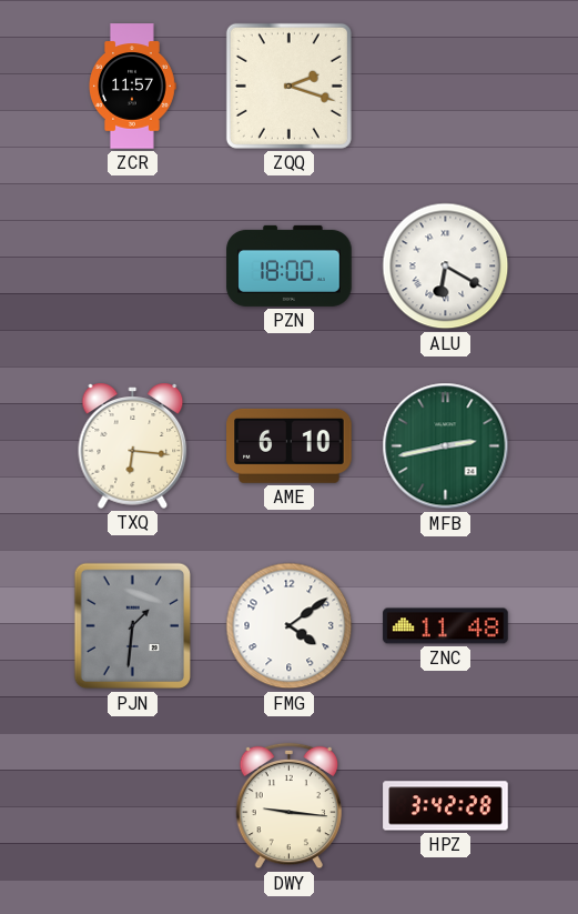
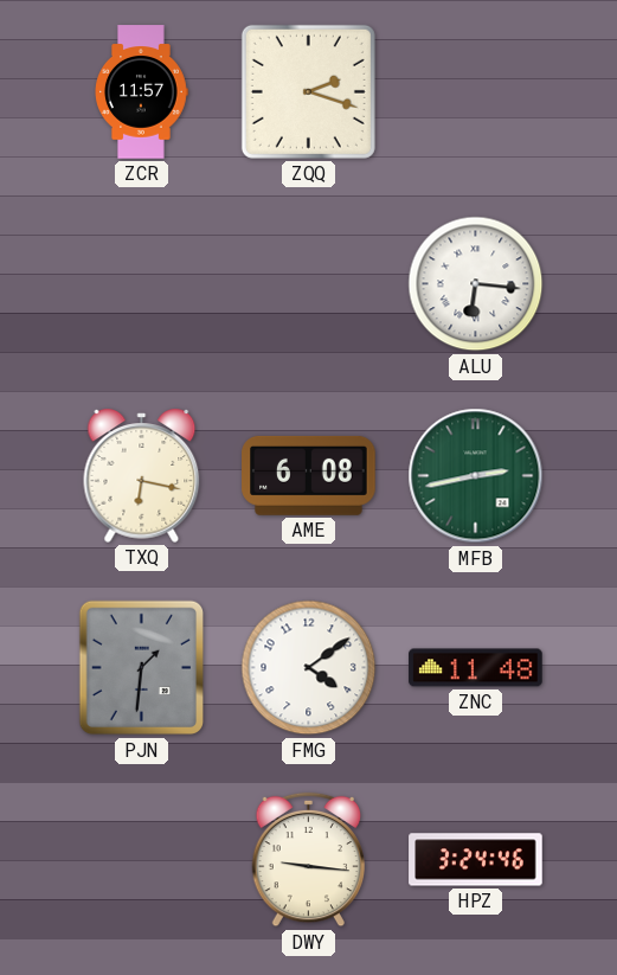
PZN: 18:00 -> none
ALU: 6:20 -> 6:16
TXQ: 6:16 -> 6:17
AME: 6:10 -> 6:08
HPZ: 3:42 -> 3:24
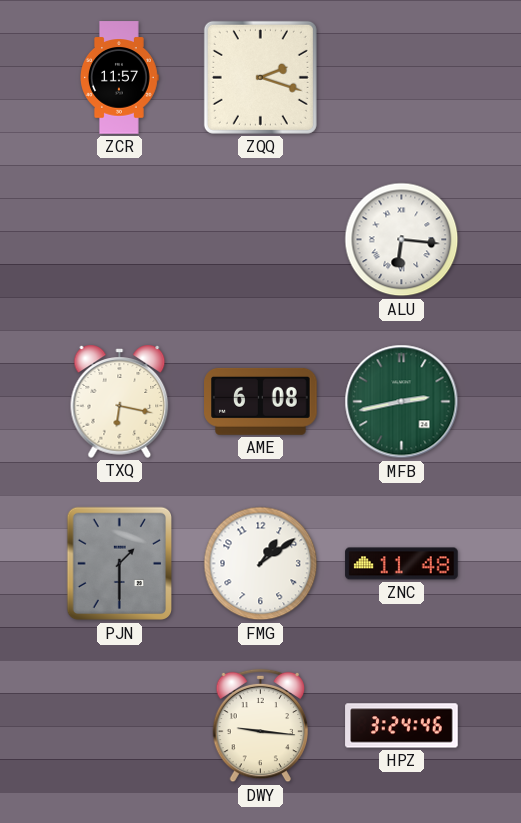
PJN: 1:31 -> 1:30
FMG: 4:09 -> 1:09
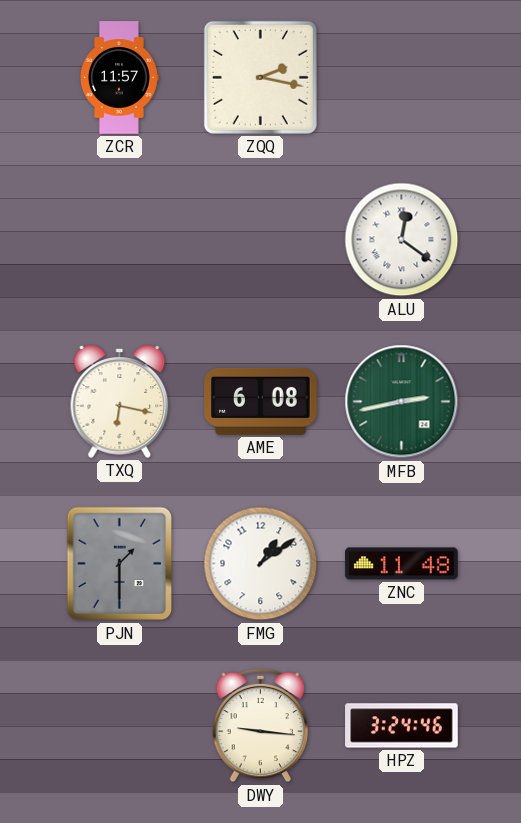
ZQQ: 2:18 -> 2:17
ALU: 6:16 -> 12:21
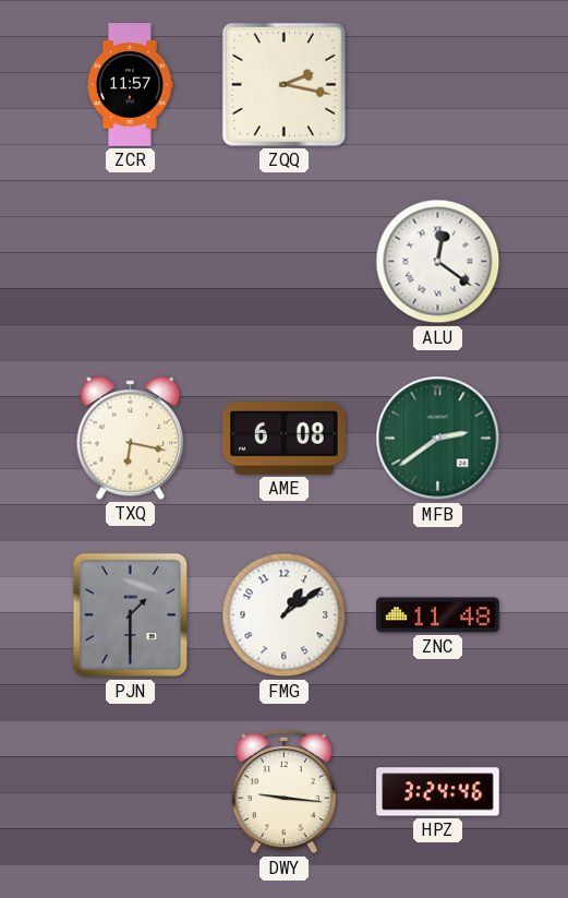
MFB: 2:43 -> 2:39
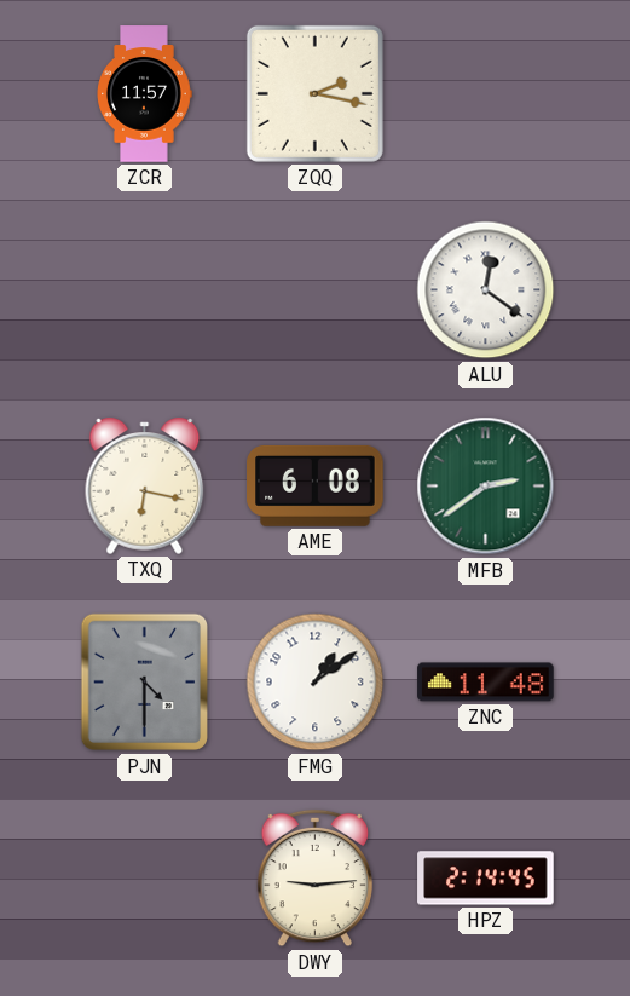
PJN: 1:30 -> 4:30
DWY: 9:16 -> 9:14
HPZ: 3:24 -> 2:14
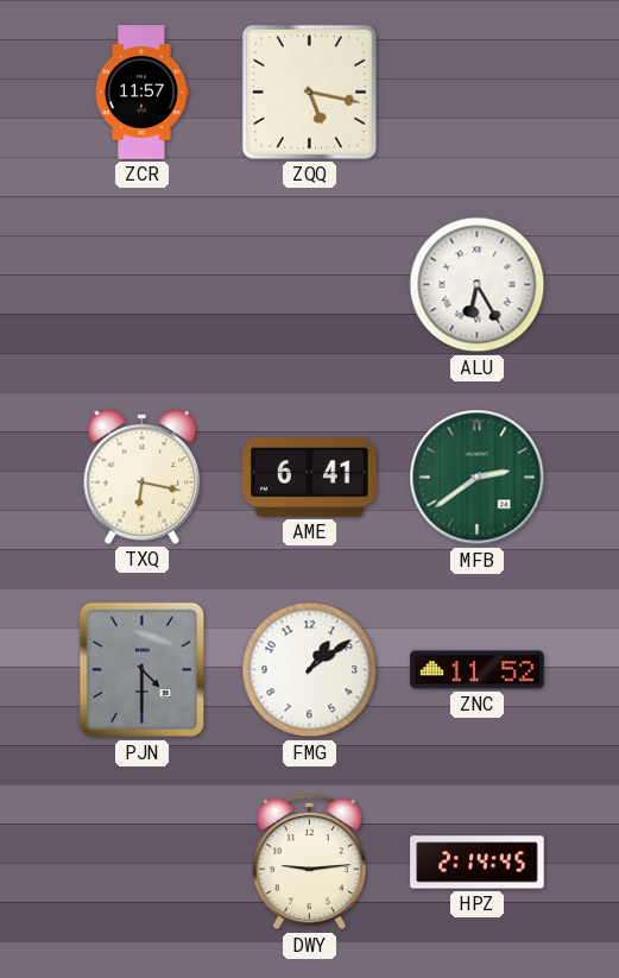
ZQQ: 2:17 -> 5:17
ALU: 12:21 -> 6:25
AME: 6:08 -> 6:41
ZNC: 11:48 -> 11:52
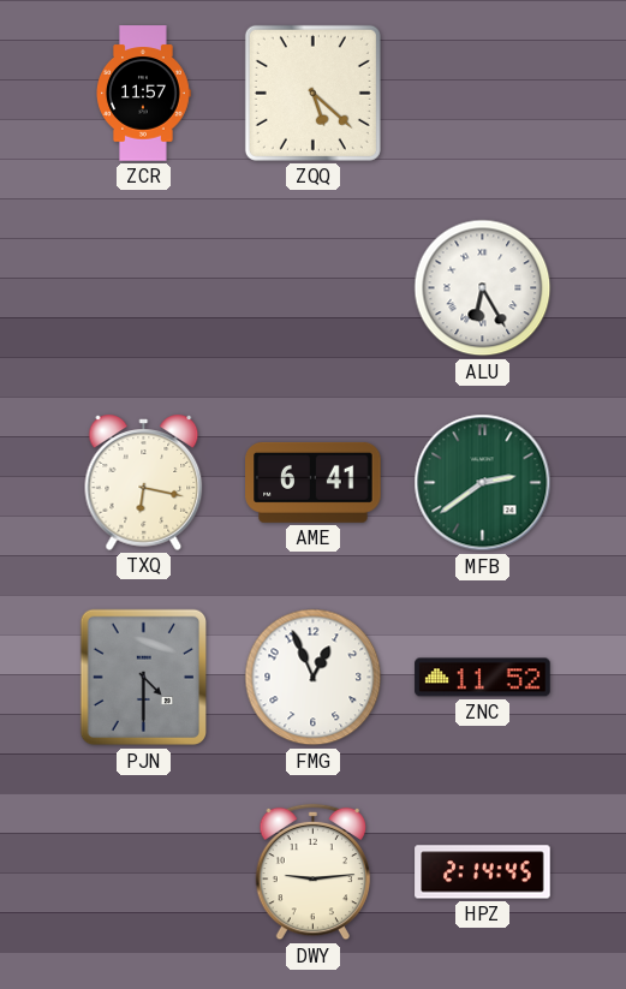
ZQQ: 5:17 -> 5:22
FMG: 1:09 -> 12:56
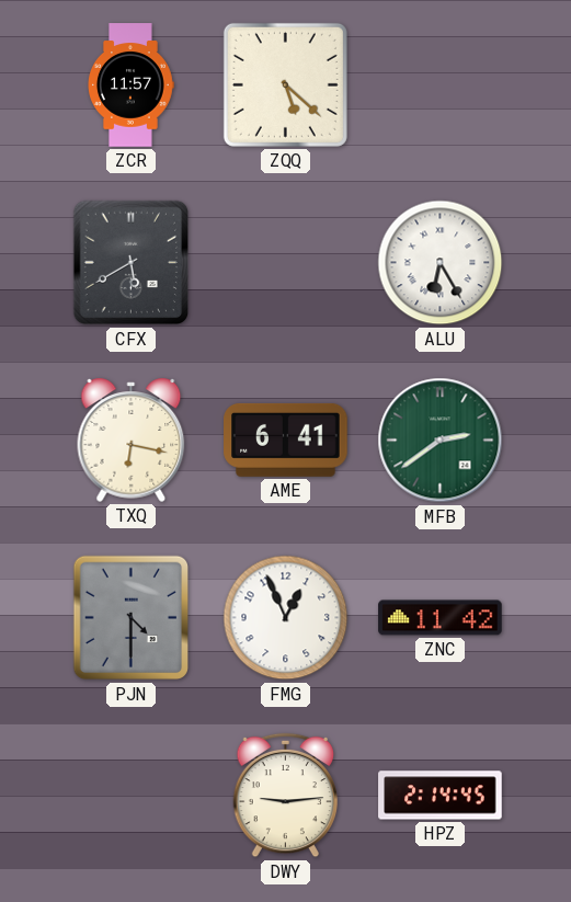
CFX: none -> 5:40
ZNC: 11:52 -> 11:42
